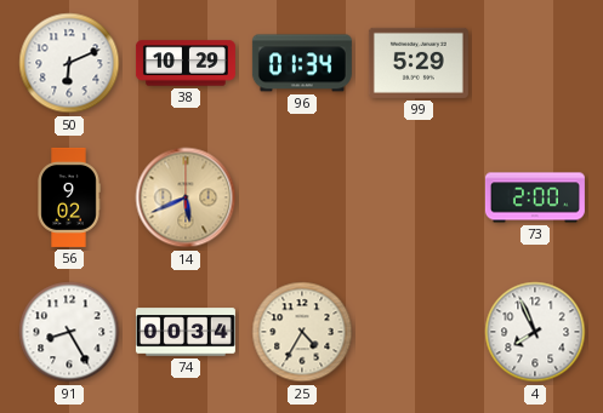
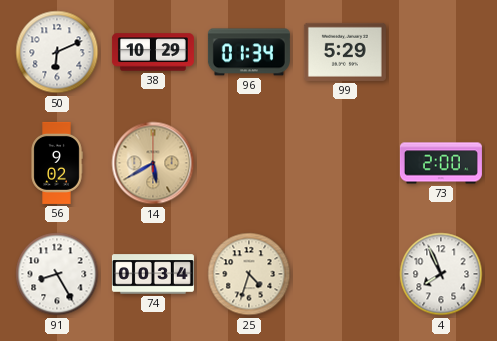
14: 5:41 -> 5:40
25: 4:35 -> 4:33
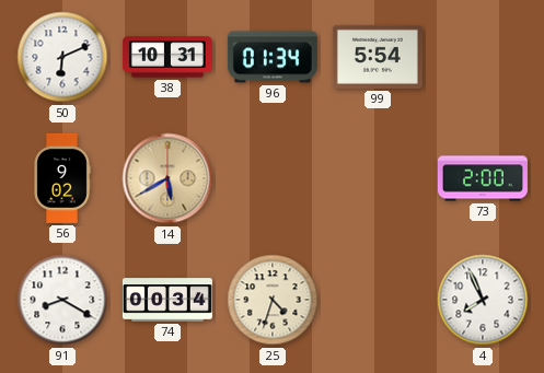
38: 10:29 -> 10:31
99: 5:29 -> 5:54
91: 8:25 -> 8:20
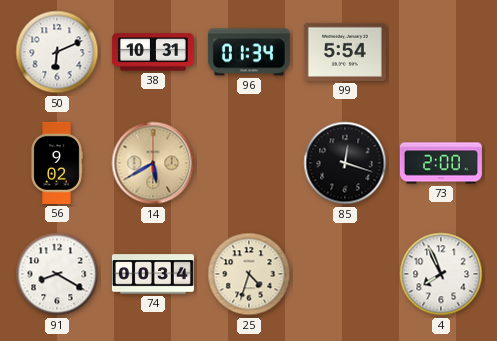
85: none -> 12:18
